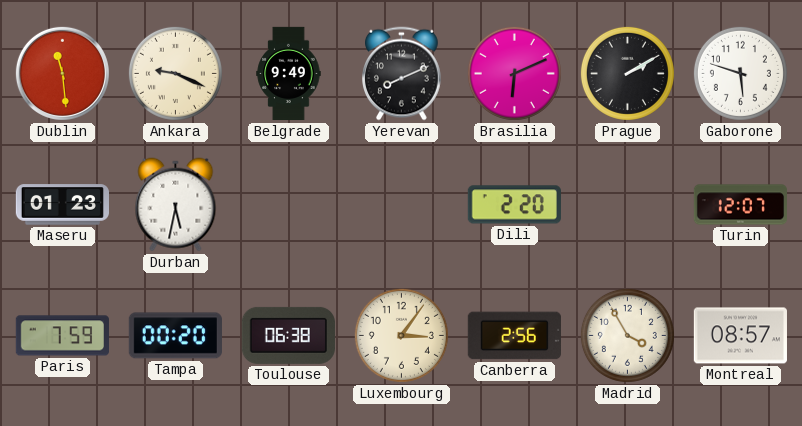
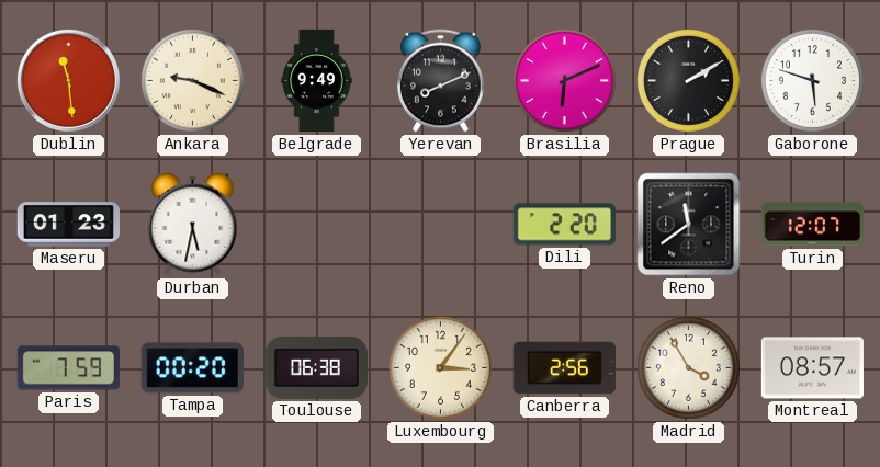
Reno: none -> 11:39
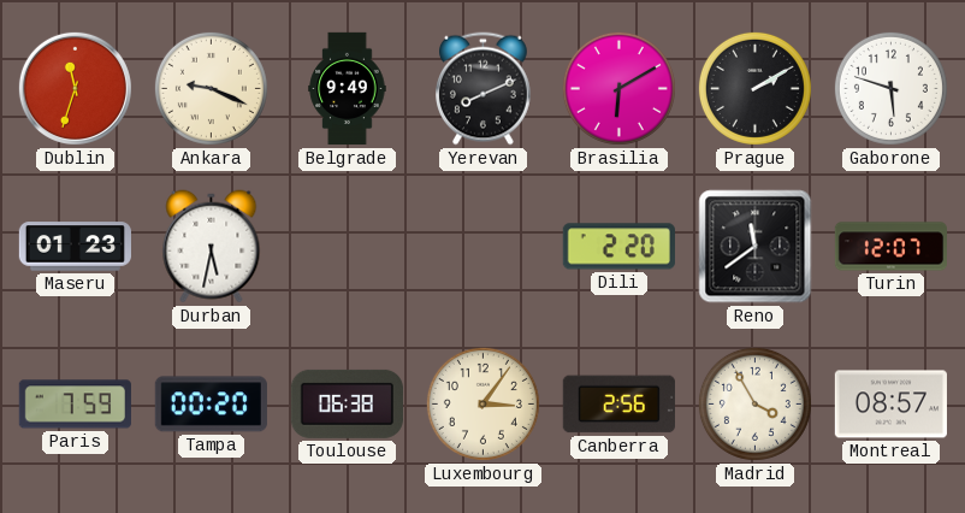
Dublin: 11:29 -> 11:33
Brasilia: 6:11 -> 6:10
